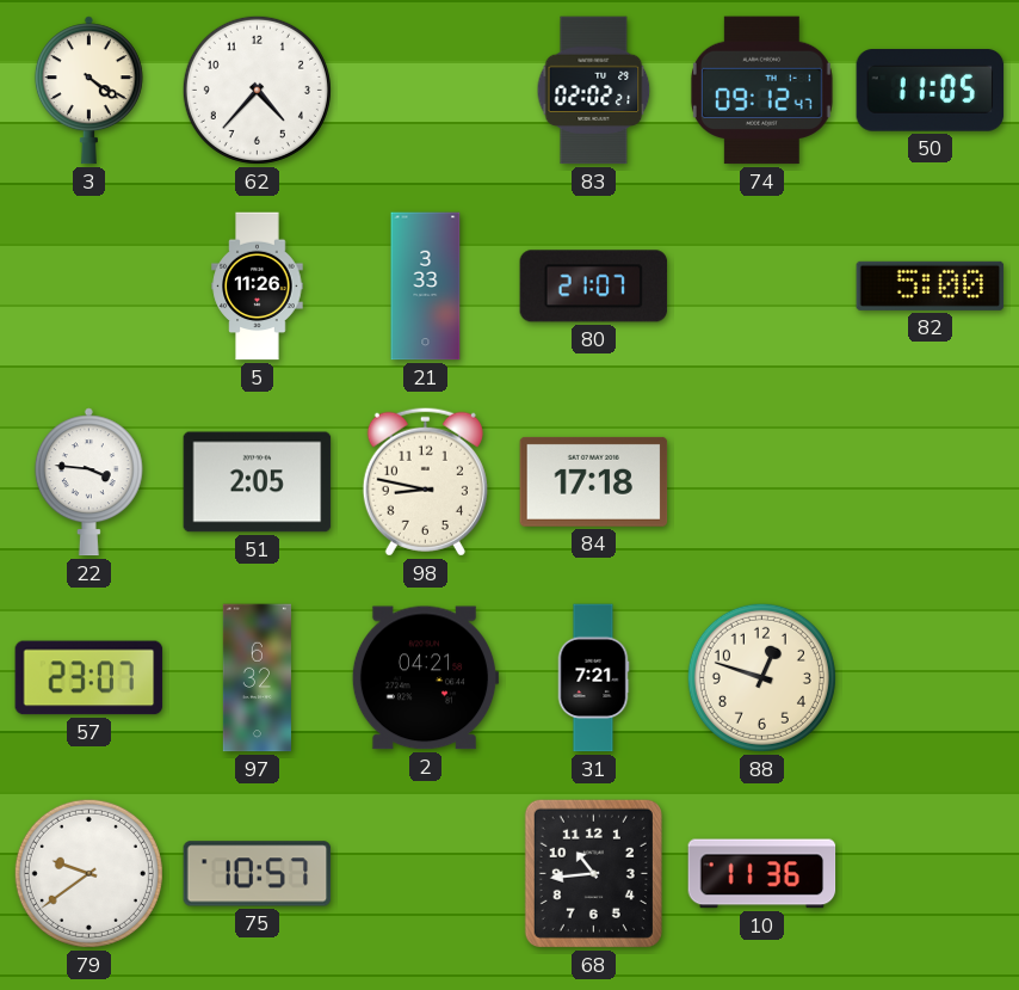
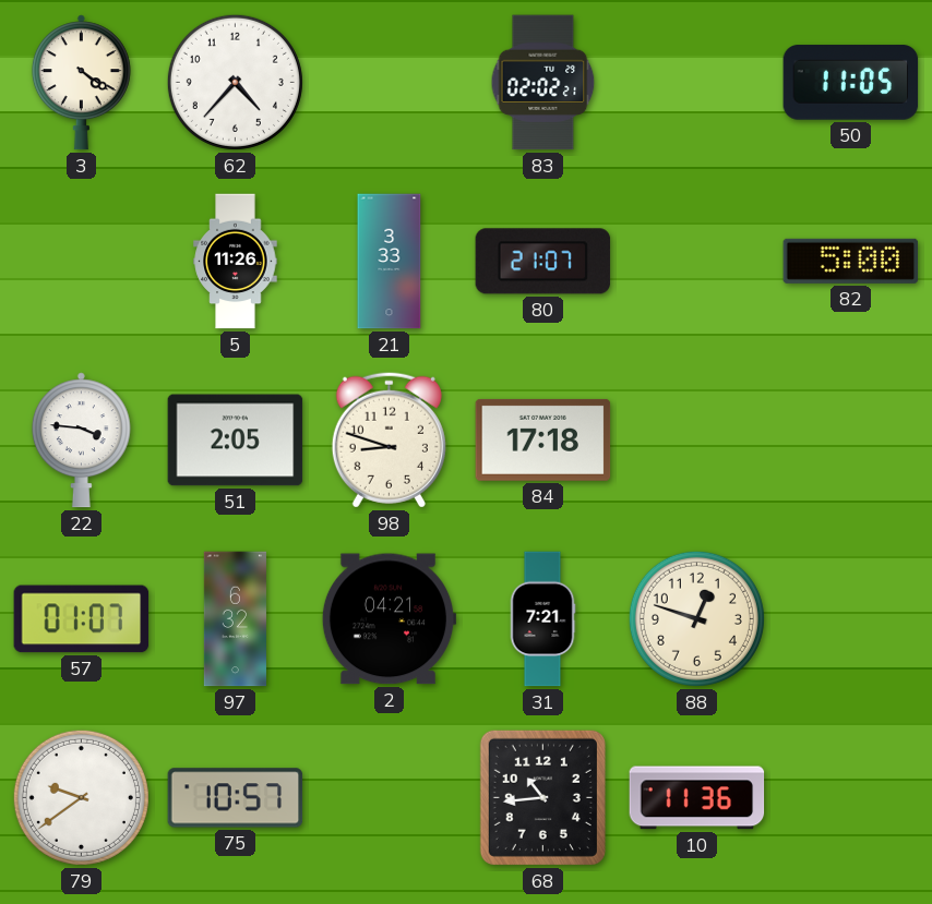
74: 09:12 -> none
98: 8:47 -> 8:48
57: 23:07 -> 01:07
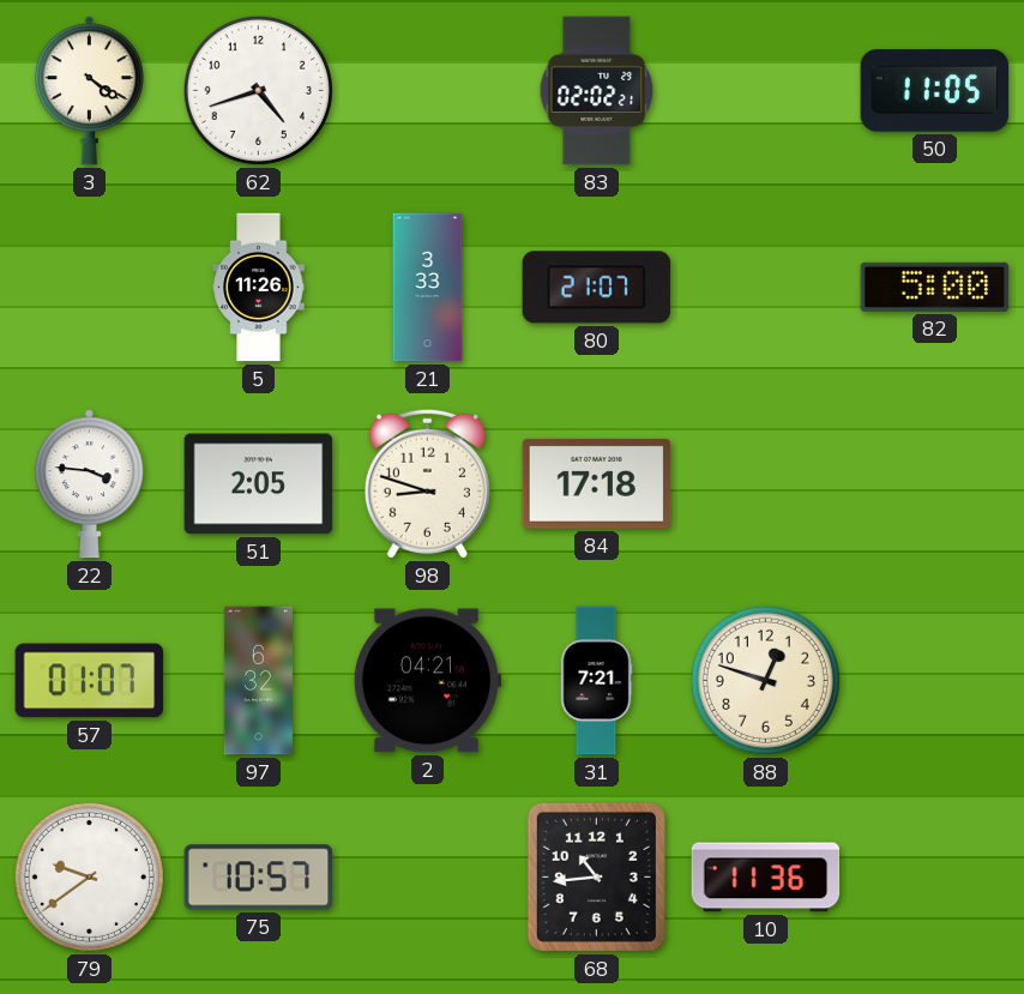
62: 4:37 -> 4:42
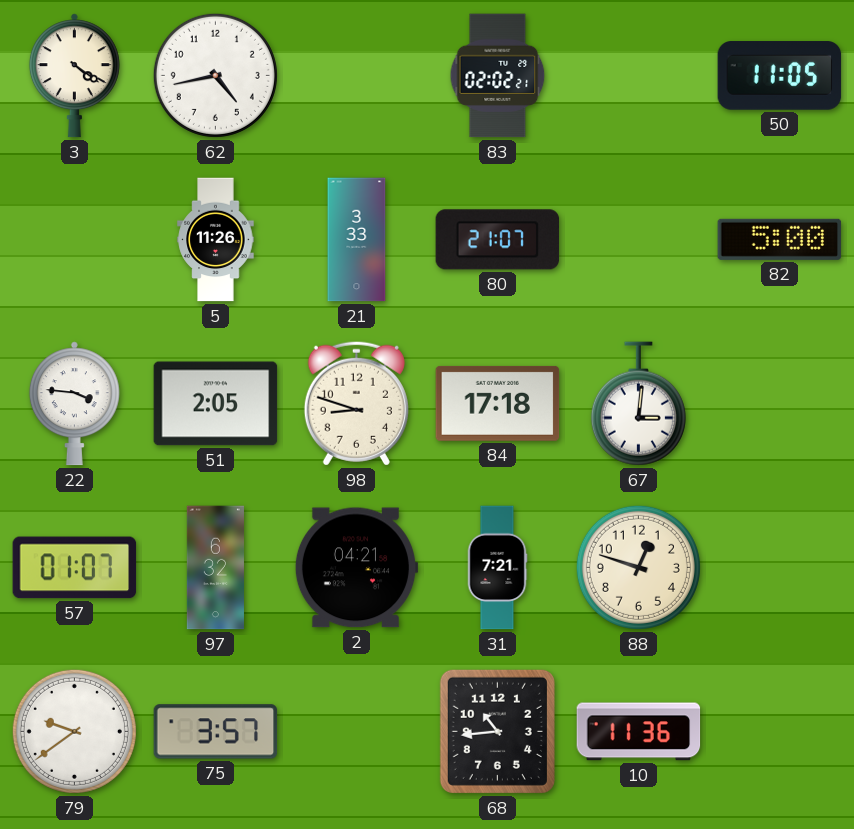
62: 4:42 -> 4:43
67: none -> 3:01
75: 10:57 -> 3:57
